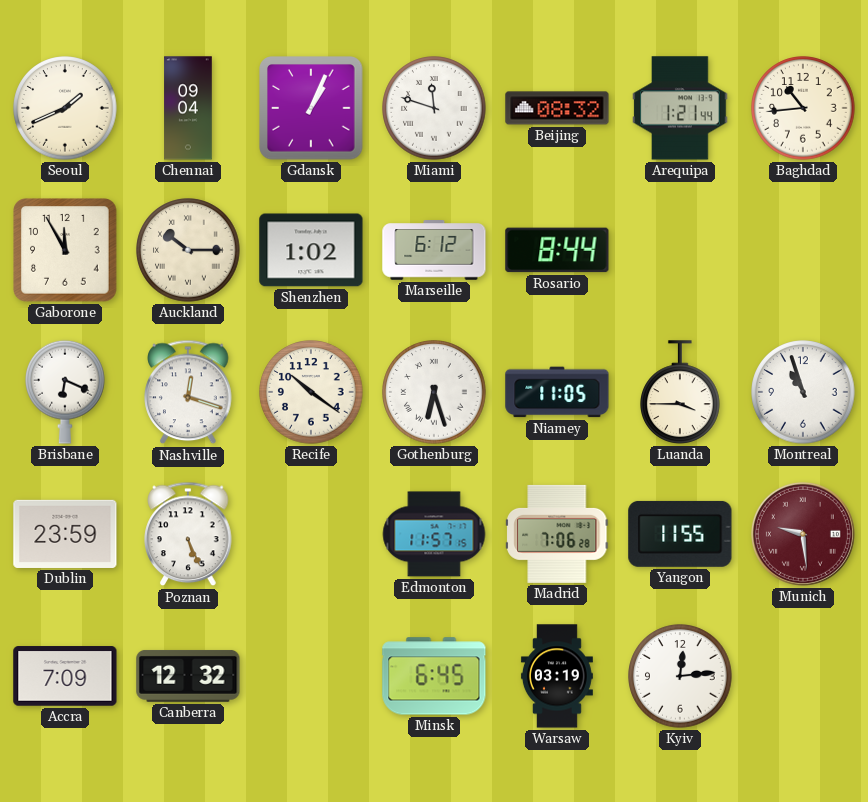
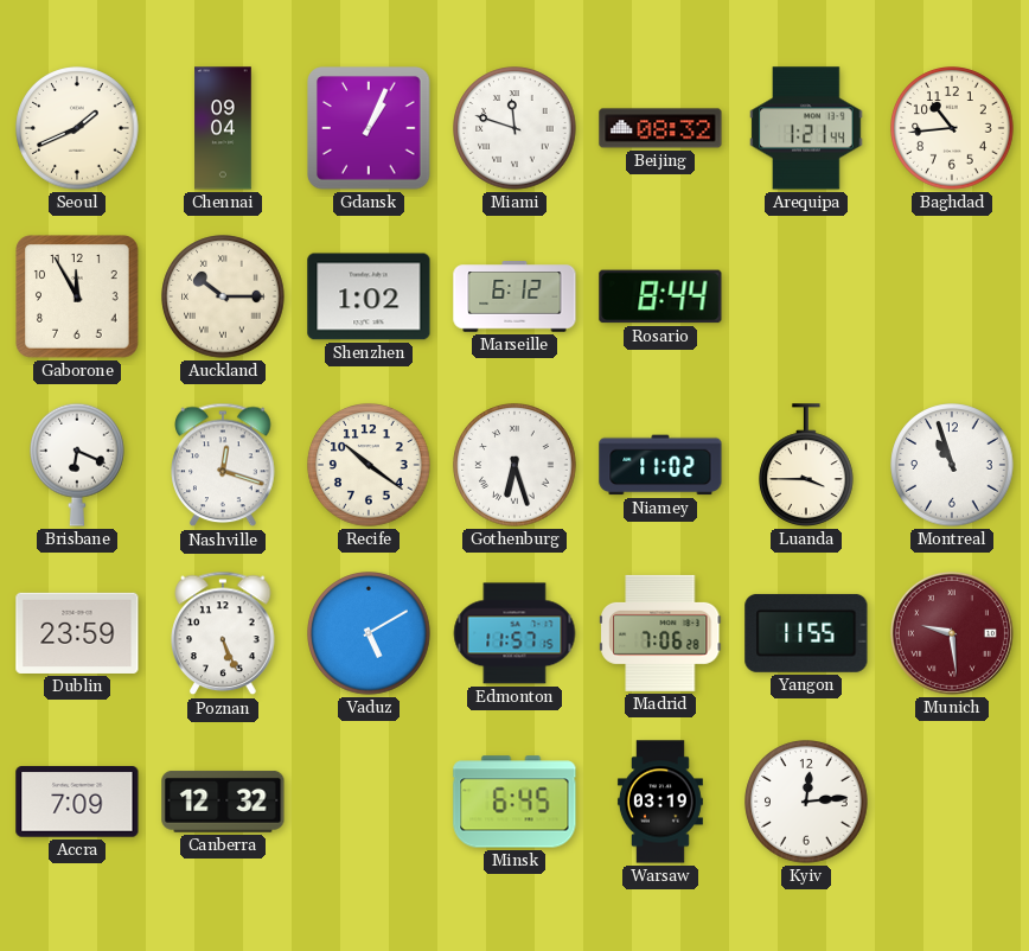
Niamey: 11:05 -> 11:02
Vaduz: none -> 5:10
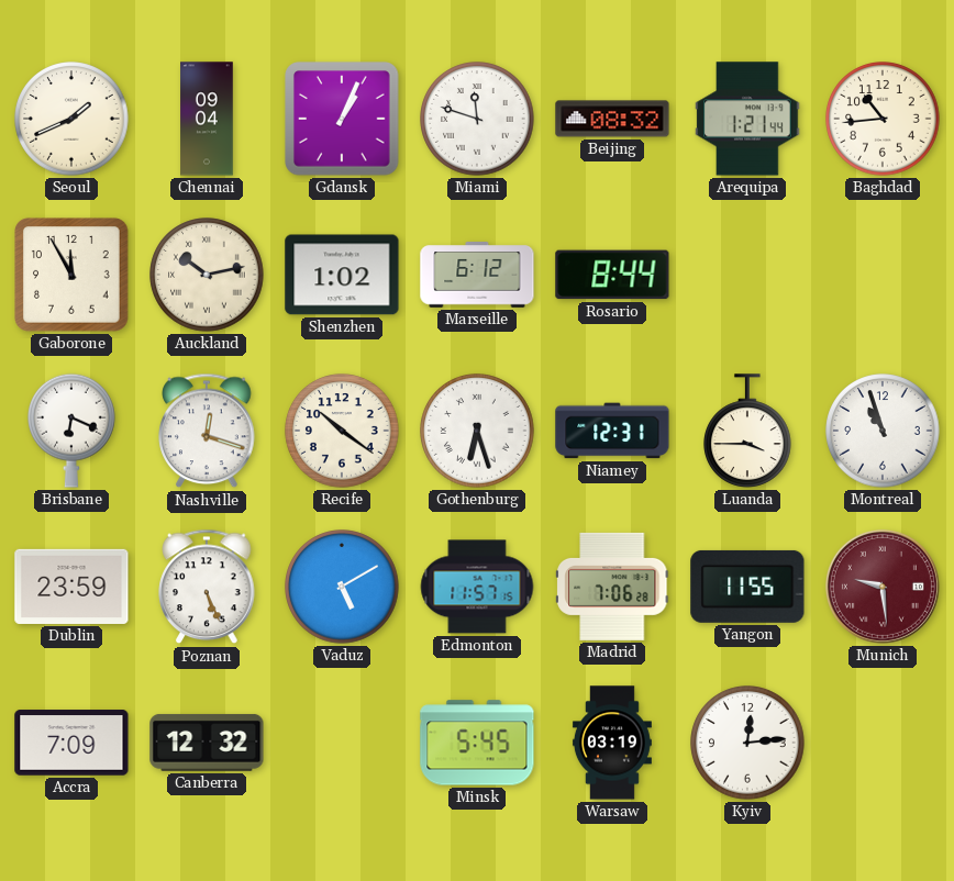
Auckland: 10:15 -> 10:13
Niamey: 11:02 -> 12:31
Minsk: 6:45 -> 5:45
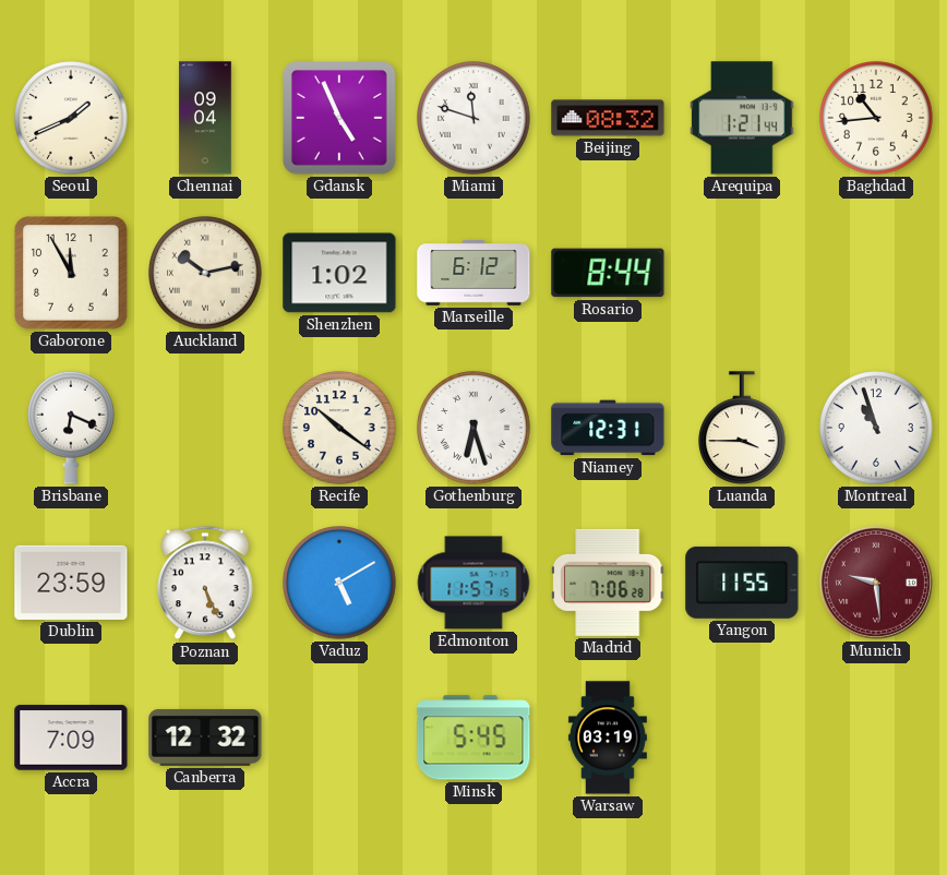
Gdansk: 1:04 -> 4:56
Nashville: 12:18 -> none
Kyiv: 12:14 -> none
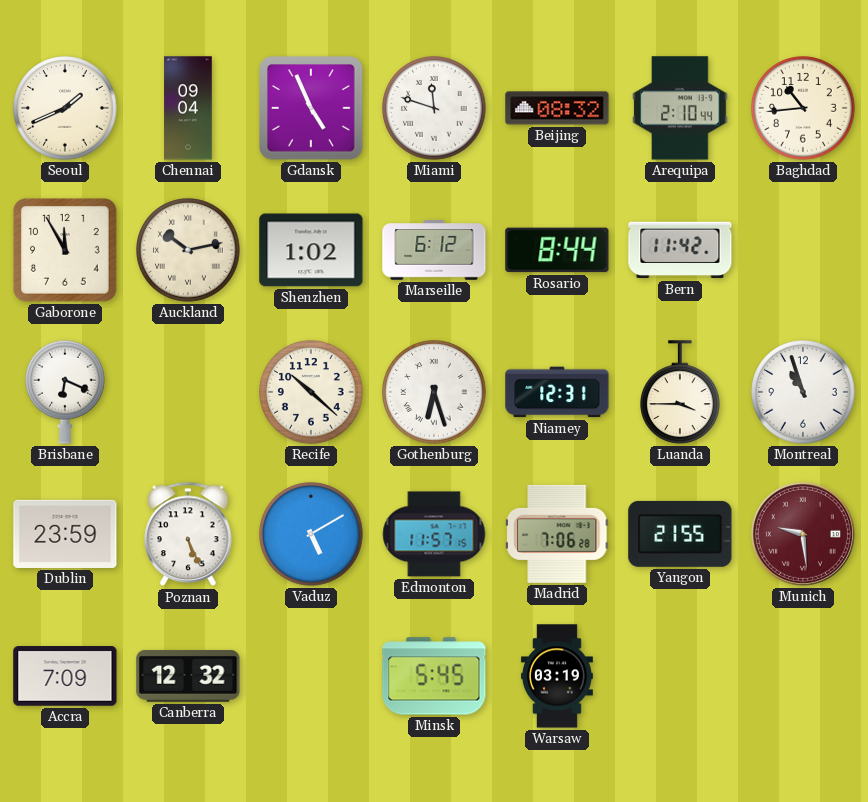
Arequipa: 1:21 -> 2:10
Bern: none -> 11:42
Recife: 10:21 -> 10:22
Yangon: 11:55 -> 21:55
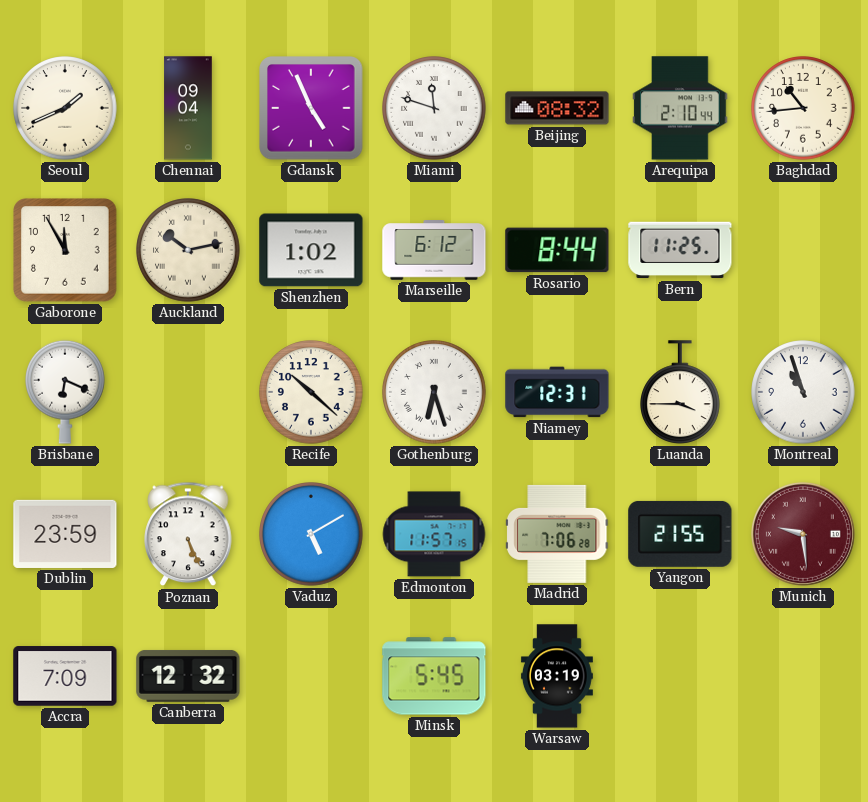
Bern: 11:42 -> 11:25
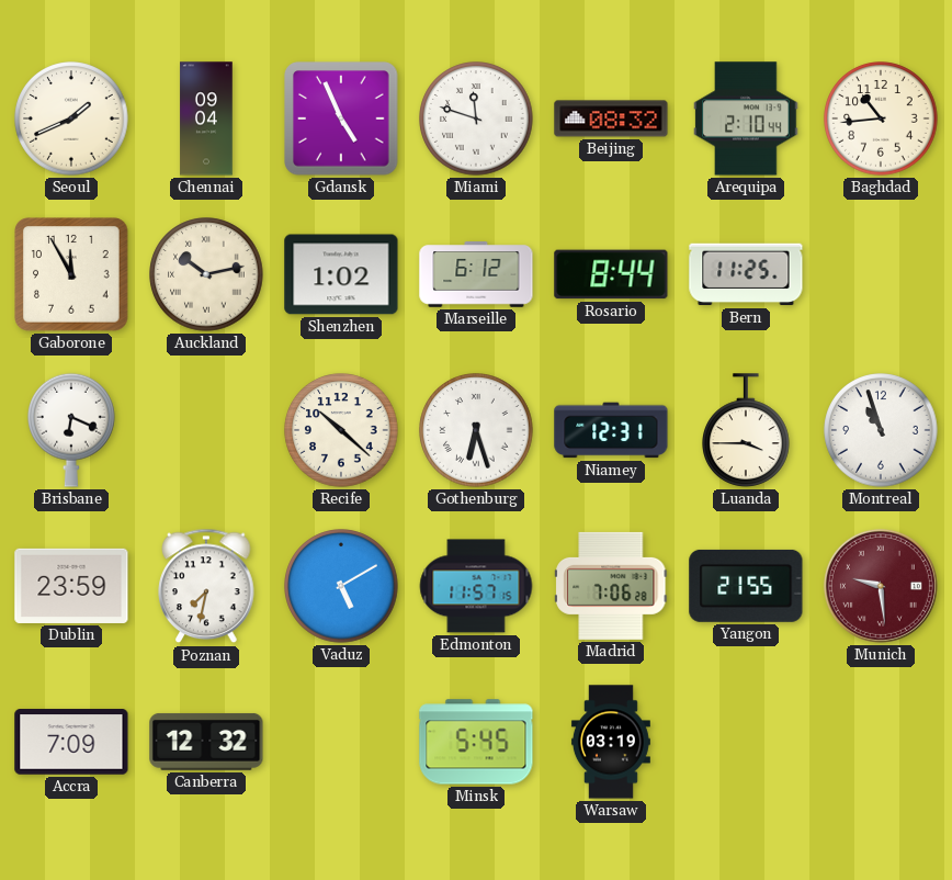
Poznan: 5:26 -> 7:32
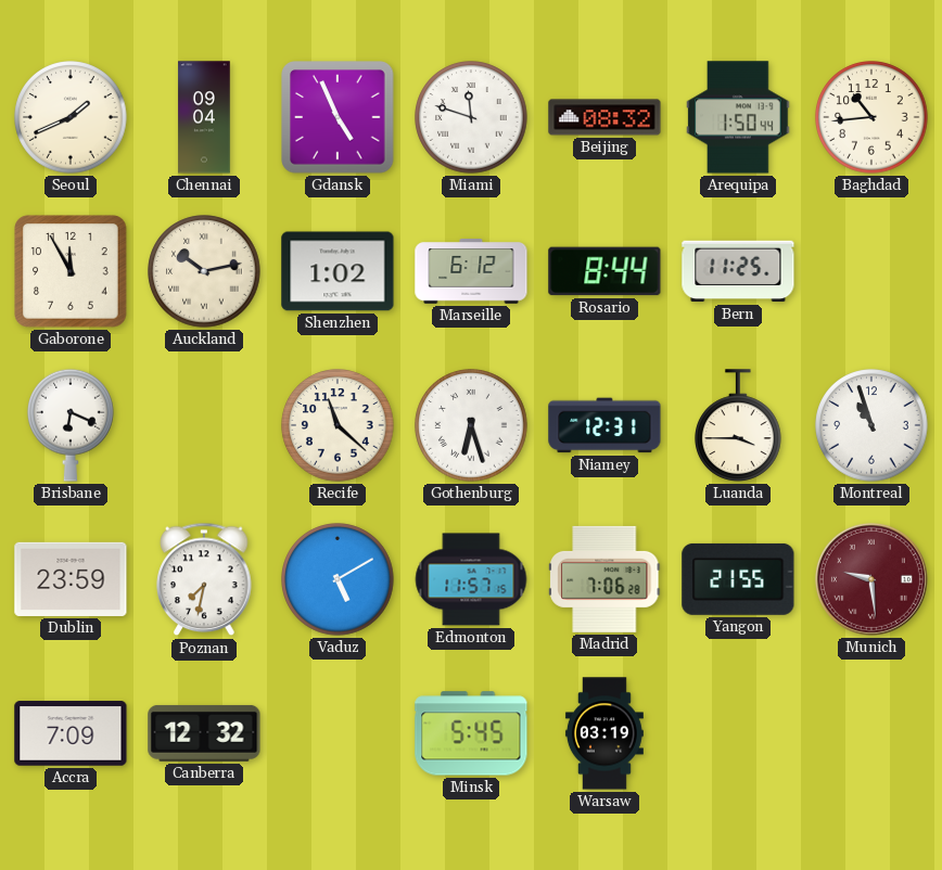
Arequipa: 2:10 -> 1:50
Recife: 10:22 -> 11:22
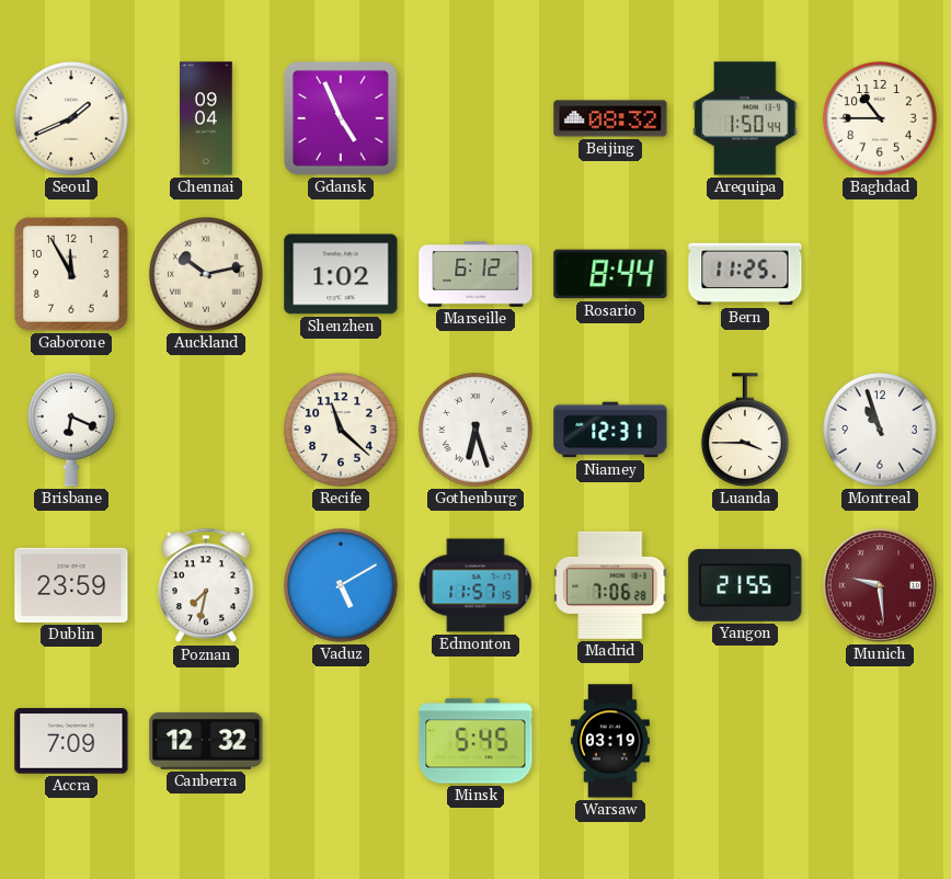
Miami: 11:48 -> none
Baghdad: 10:44 -> 10:45
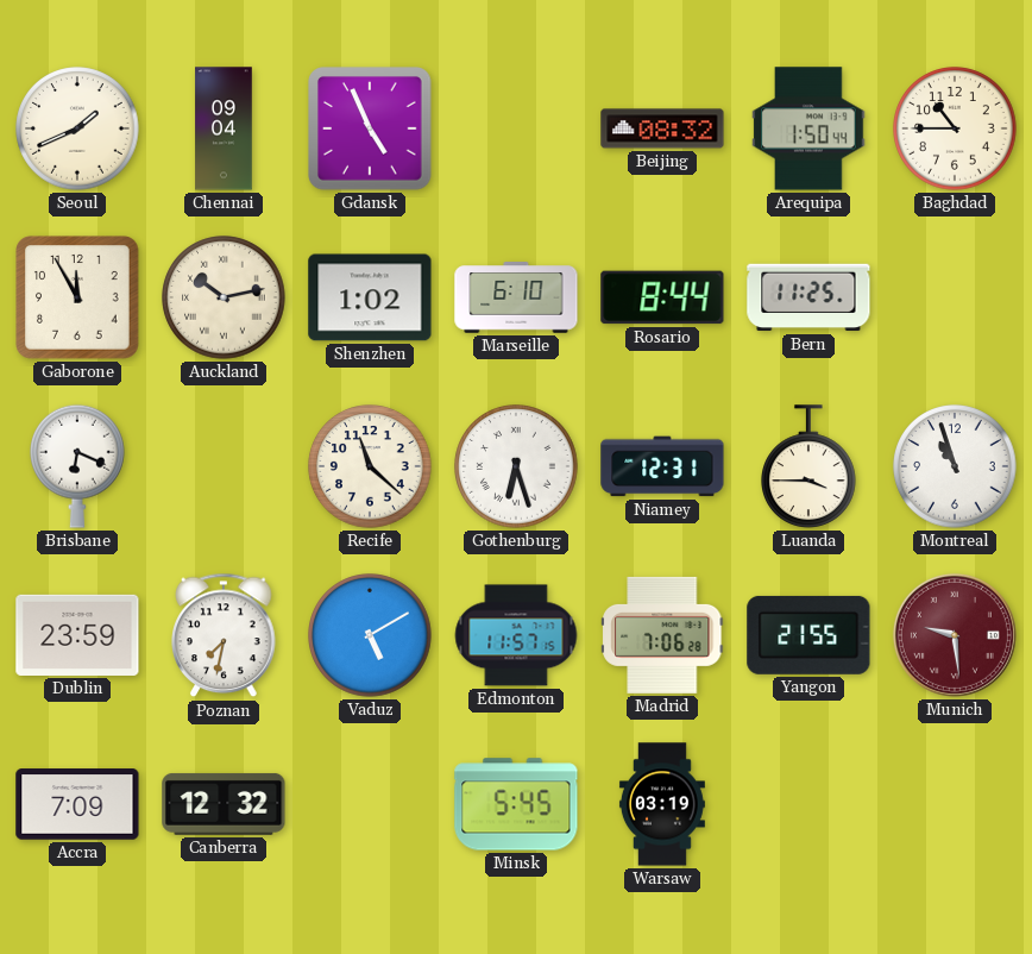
Marseille: 6:12 -> 6:10
